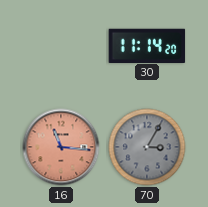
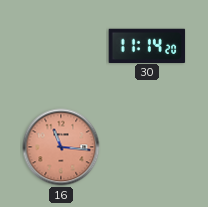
70: 3:05 -> none
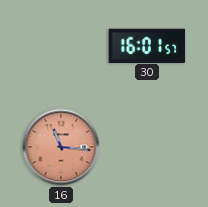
30: 11:14 -> 16:01
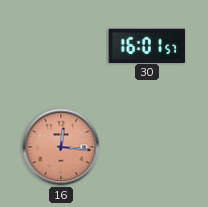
16: 11:16 -> 12:16
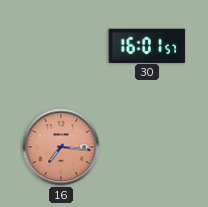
16: 12:16 -> 7:16
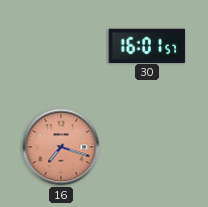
16: 7:16 -> 7:18
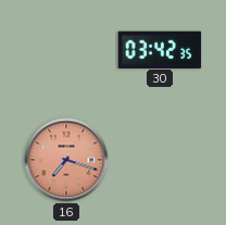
30: 16:01 -> 03:42
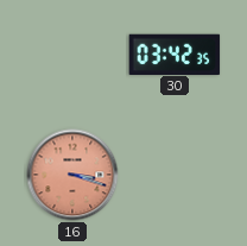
16: 7:18 -> 3:18
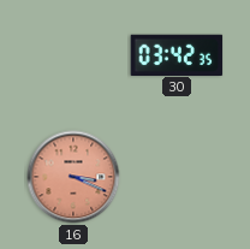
16: 3:18 -> 3:19
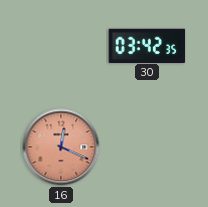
16: 3:19 -> 12:19
